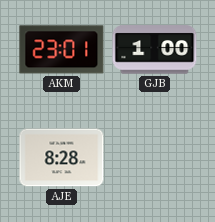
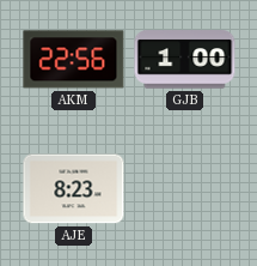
AKM: 23:01 -> 22:56
AJE: 8:28 -> 8:23
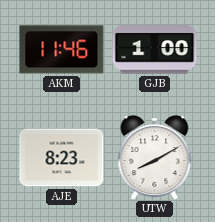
AKM: 22:56 -> 11:46
UTW: none -> 8:10
